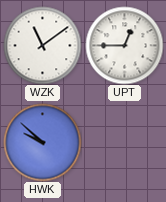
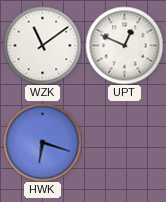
UPT: 12:45 -> 12:49
HWK: 9:52 -> 6:18
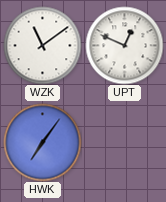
HWK: 6:18 -> 7:06
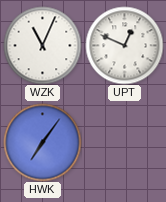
WZK: 11:09 -> 11:04
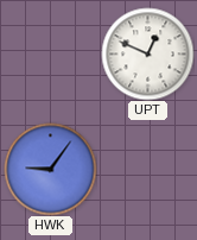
WZK: 11:04 -> none
HWK: 7:06 -> 9:06
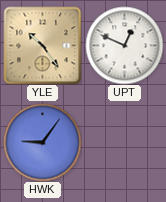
YLE: none -> 10:24
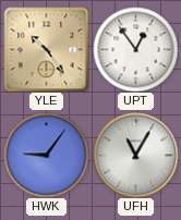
UPT: 12:49 -> 12:54
UFH: none -> 11:05
